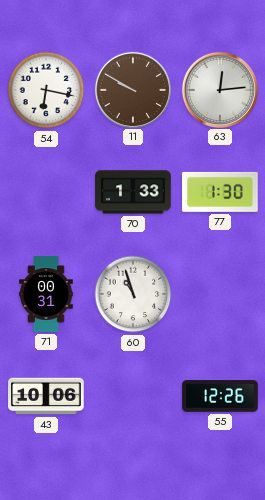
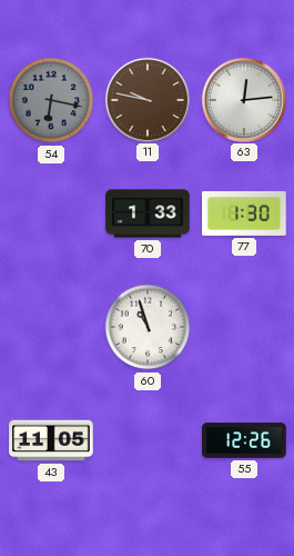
54 dial: white -> grey
11: 9:50 -> 9:47
71: 00:31 -> none
43: 10:06 -> 11:05
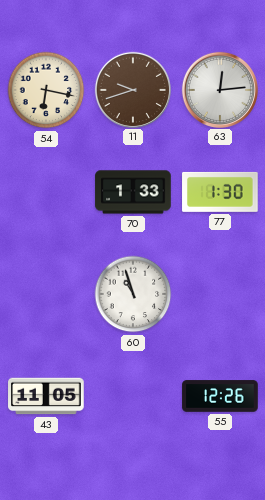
54 dial: grey -> cream
11: 9:47 -> 9:42
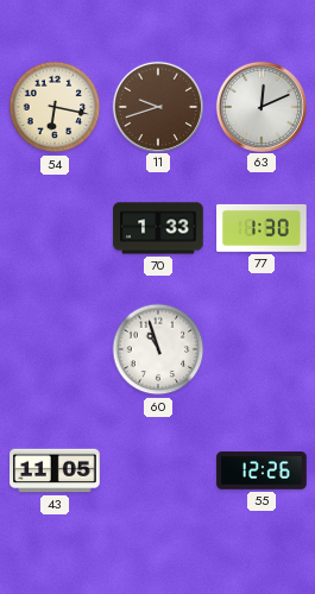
63: 12:14 -> 12:11
